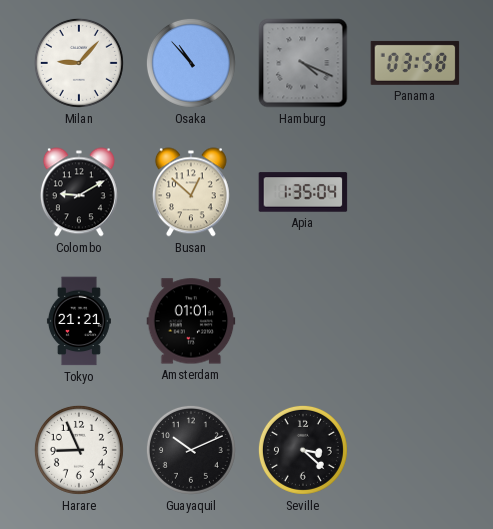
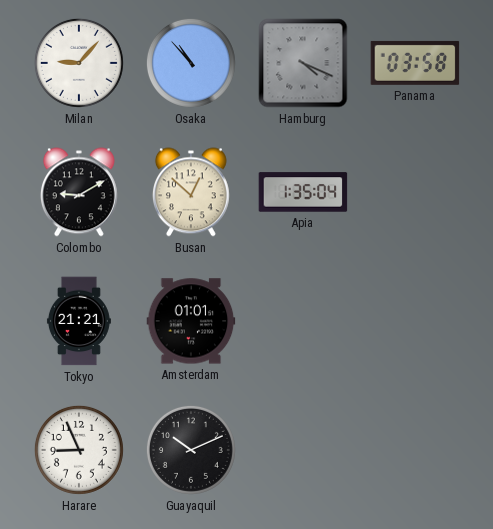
Seville: 3:22 -> none
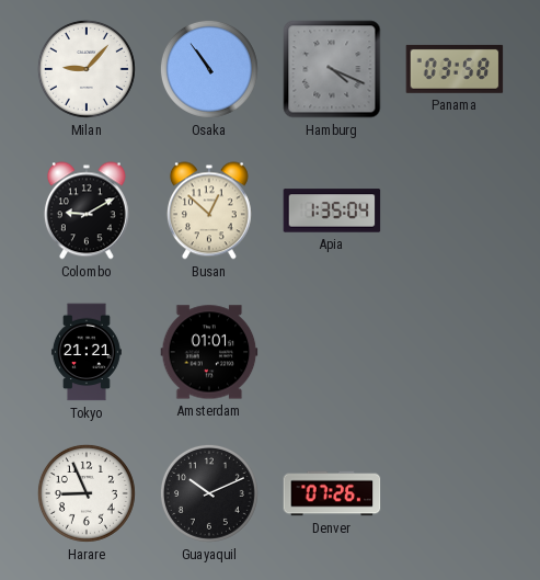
Osaka: 10:53 -> 10:54
Denver: none -> 07:26
